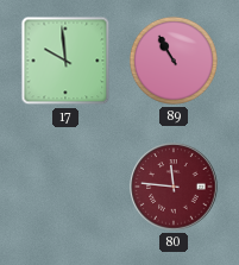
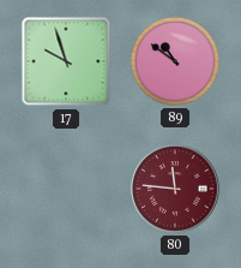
17: 9:59 -> 9:57
89: 10:55 -> 10:51
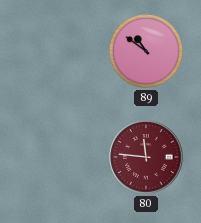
17: 9:57 -> none
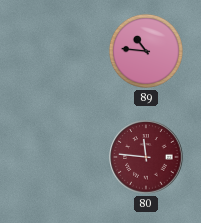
89: 10:51 -> 10:46
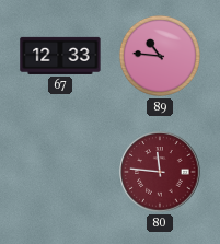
67: none -> 12:33
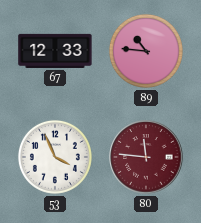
53: none -> 3:56
